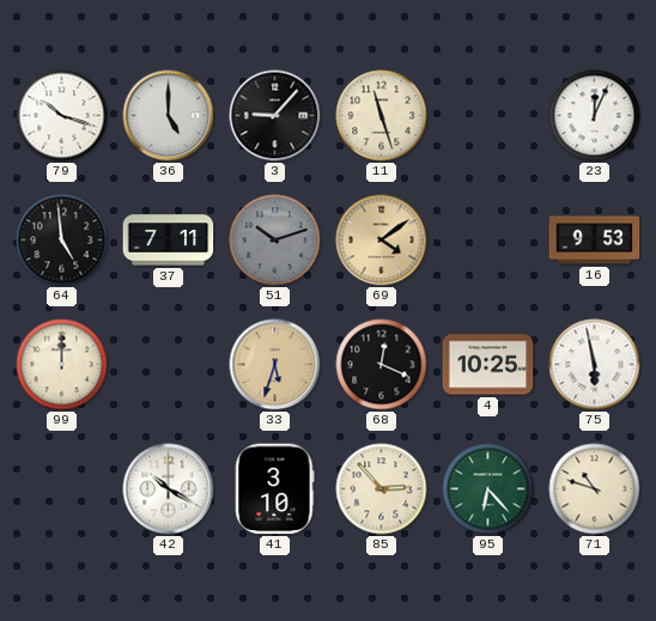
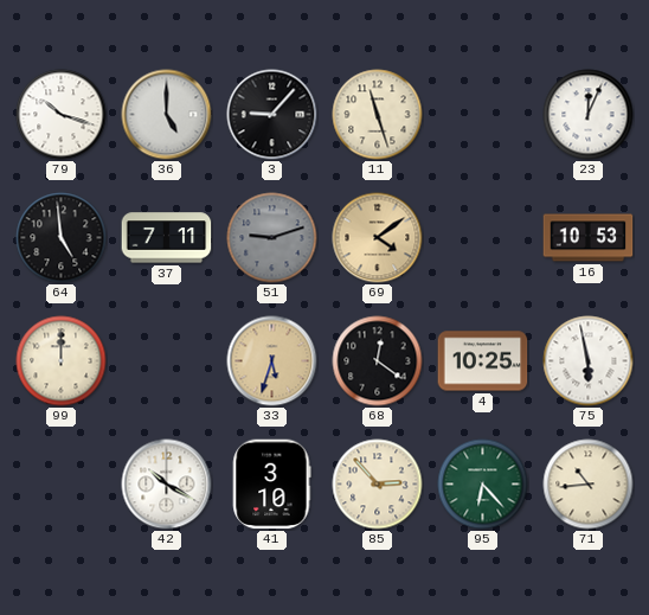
51: 10:12 -> 9:12
16: 9:53 -> 10:53
68: 12:19 -> 12:21
71: 10:48 -> 10:44
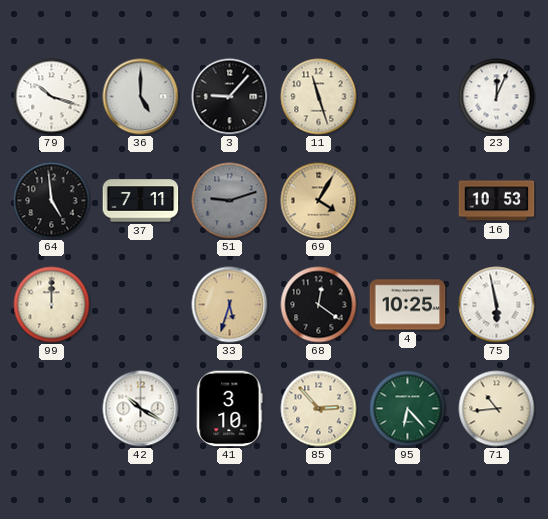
69: 4:09 -> 4:05
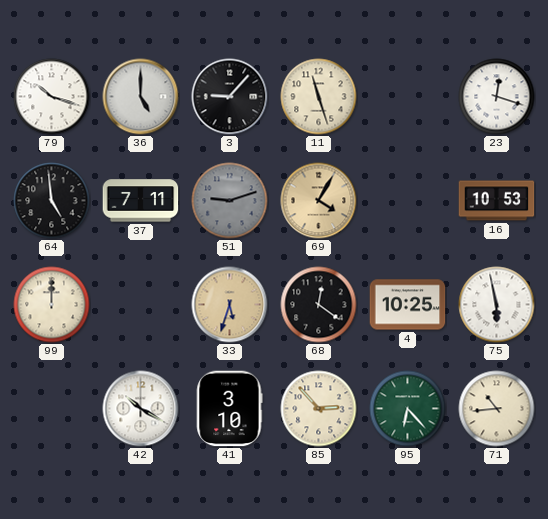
23: 12:04 -> 12:18
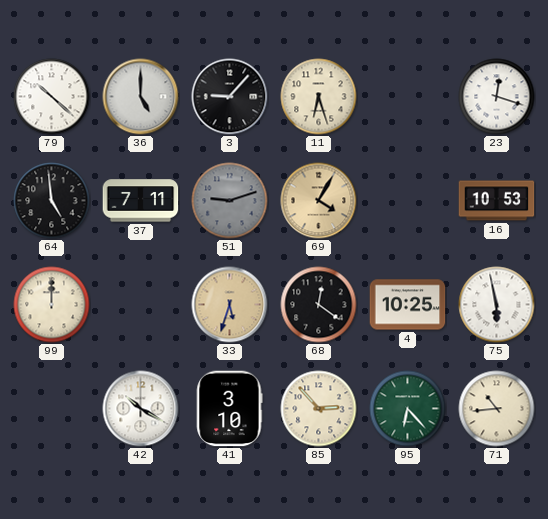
79: 10:18 -> 10:22
11: 11:27 -> 6:27
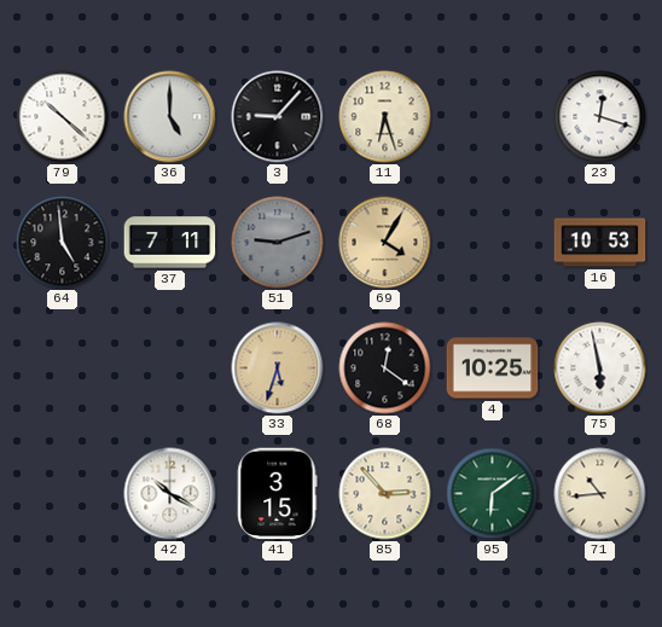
99: 12:00 -> none
41: 3:10 -> 3:15
95: 6:23 -> 6:09
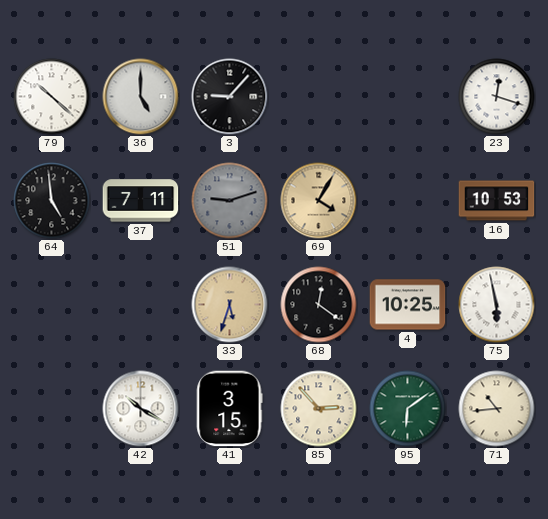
11: 6:27 -> none
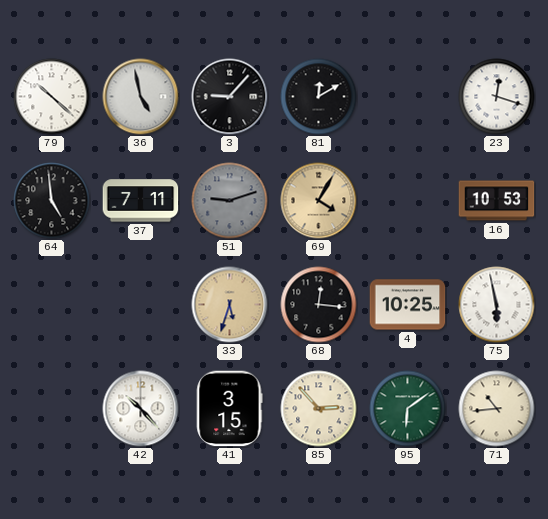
36: 5:00 -> 4:58
81: none -> 12:10
68: 12:21 -> 12:16
42: 10:20 -> 10:23
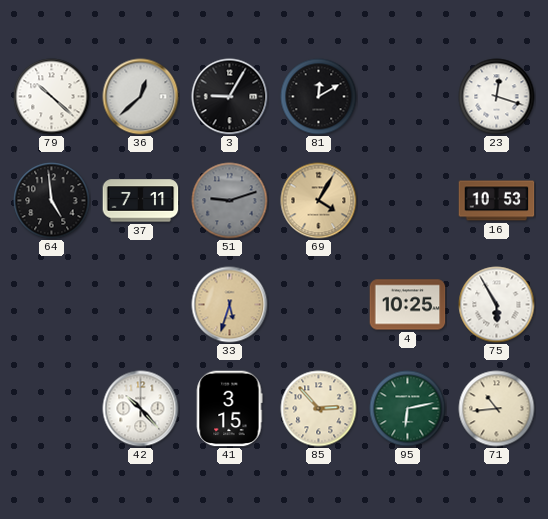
36: 4:58 -> 12:38
3: 9:07 -> 9:05
68: 12:16 -> none
75: 5:58 -> 5:55
95: 6:09 -> 6:13
